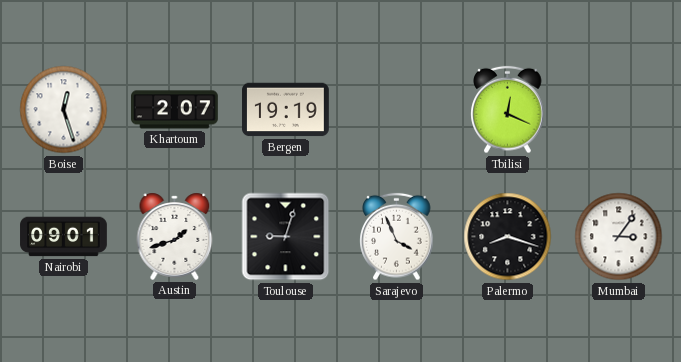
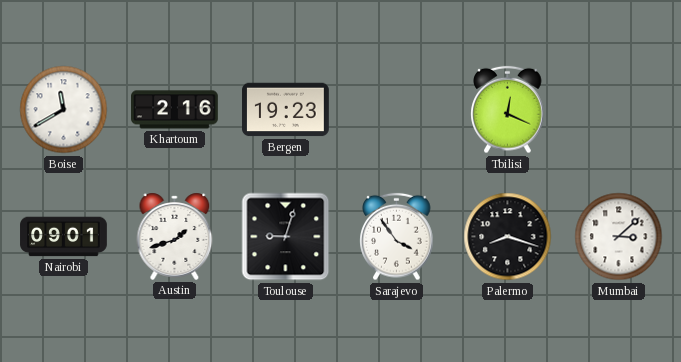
Boise: 12:27 -> 11:40
Khartoum: 2:07 -> 2:16
Bergen: 19:19 -> 19:23
Sarajevo: 3:56 -> 3:54
Mumbai: 3:06 -> 3:08
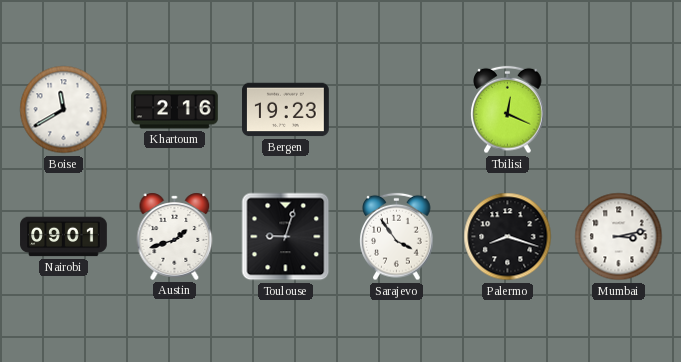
Mumbai: 3:08 -> 3:13
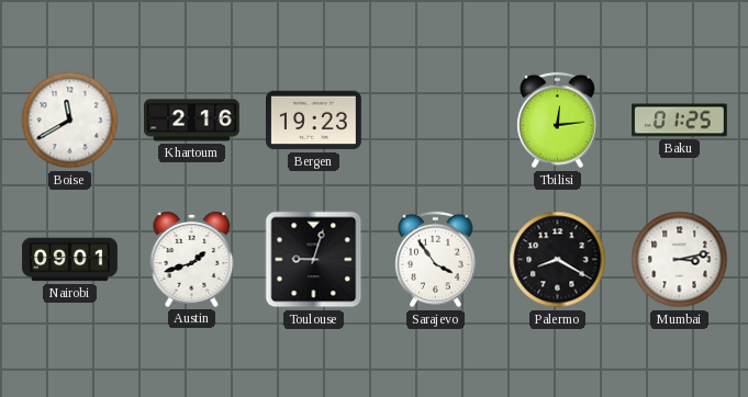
Tbilisi: 12:19 -> 12:14
Baku: none -> 01:25
Palermo: 8:18 -> 8:20
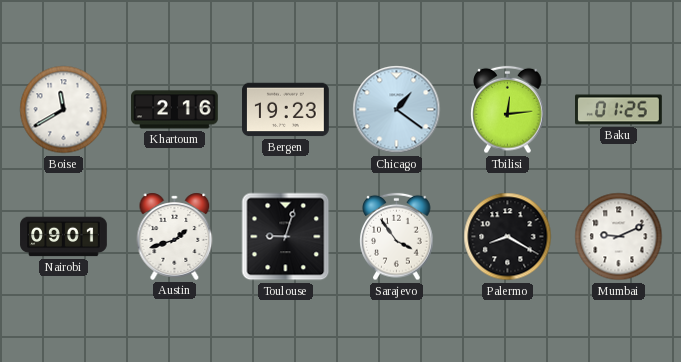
Chicago: none -> 1:21
Mumbai: 3:13 -> 9:11
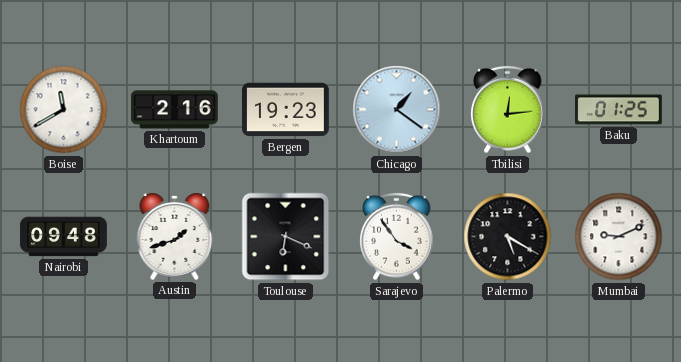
Nairobi: 09:01 -> 09:48
Toulouse: 9:03 -> 6:19
Palermo: 8:20 -> 5:20
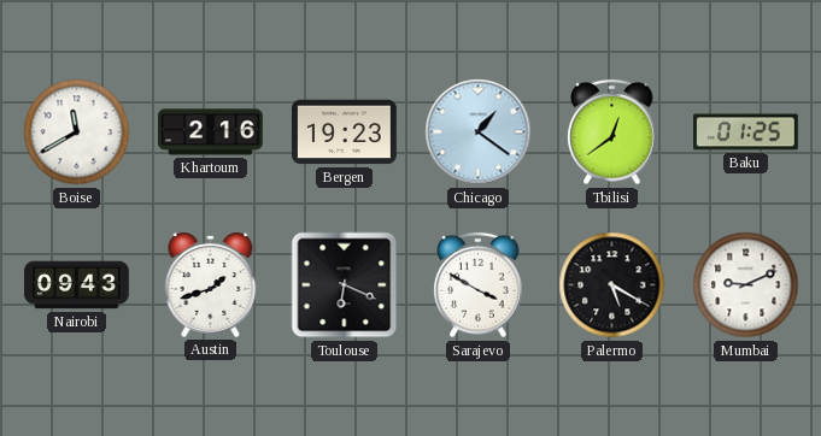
Tbilisi: 12:14 -> 12:39
Nairobi: 09:48 -> 09:43
Sarajevo: 3:54 -> 3:50
